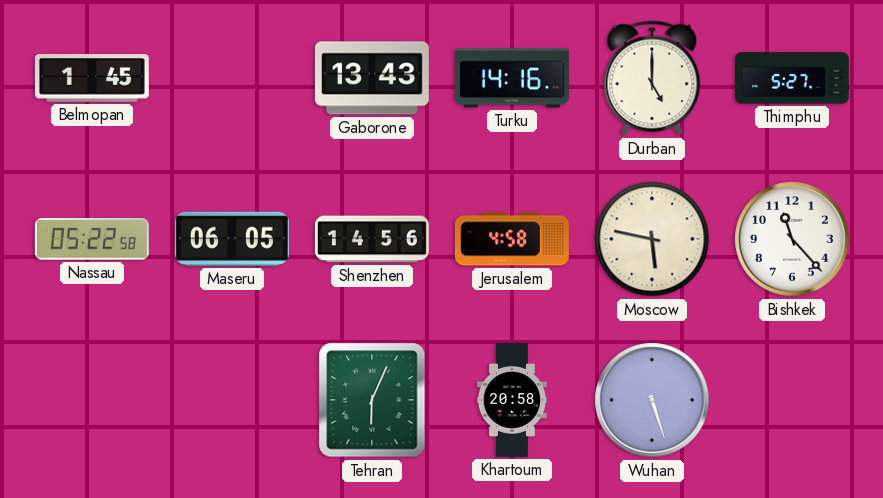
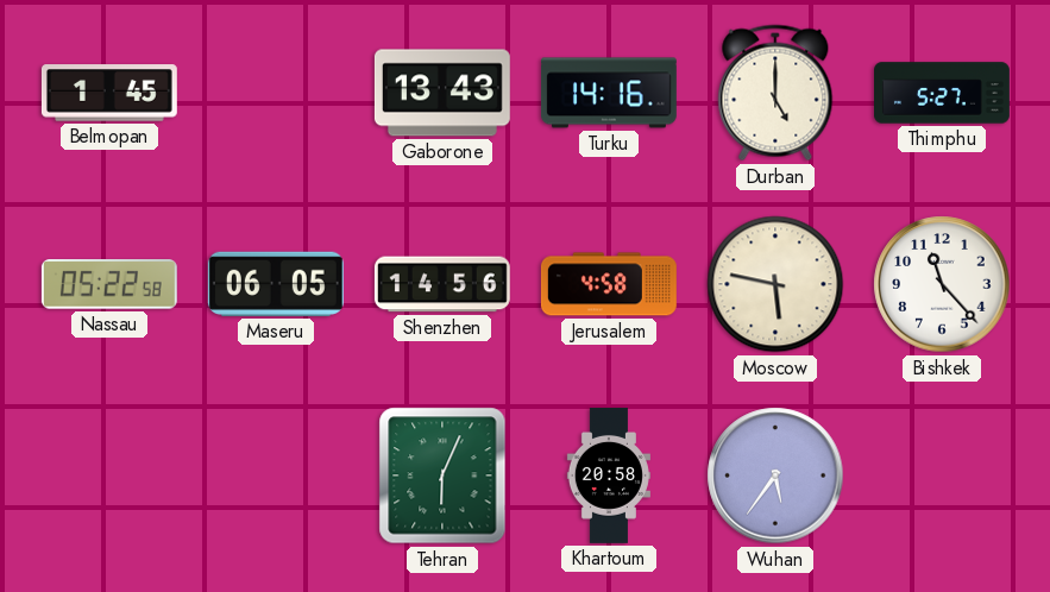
Wuhan: 5:27 -> 5:36
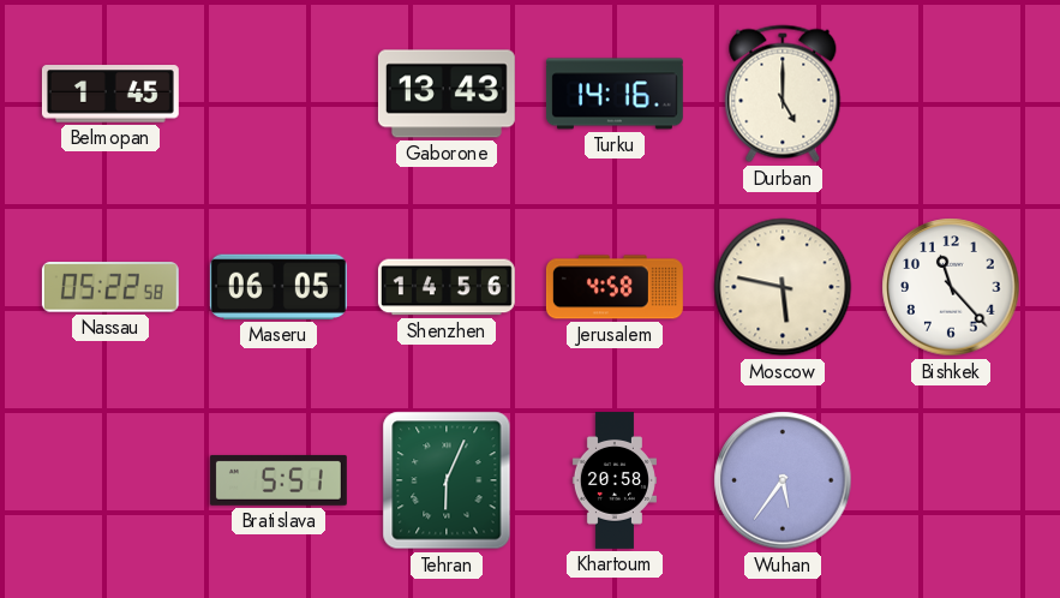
Thimphu: 5:27 -> none
Bratislava: none -> 5:51
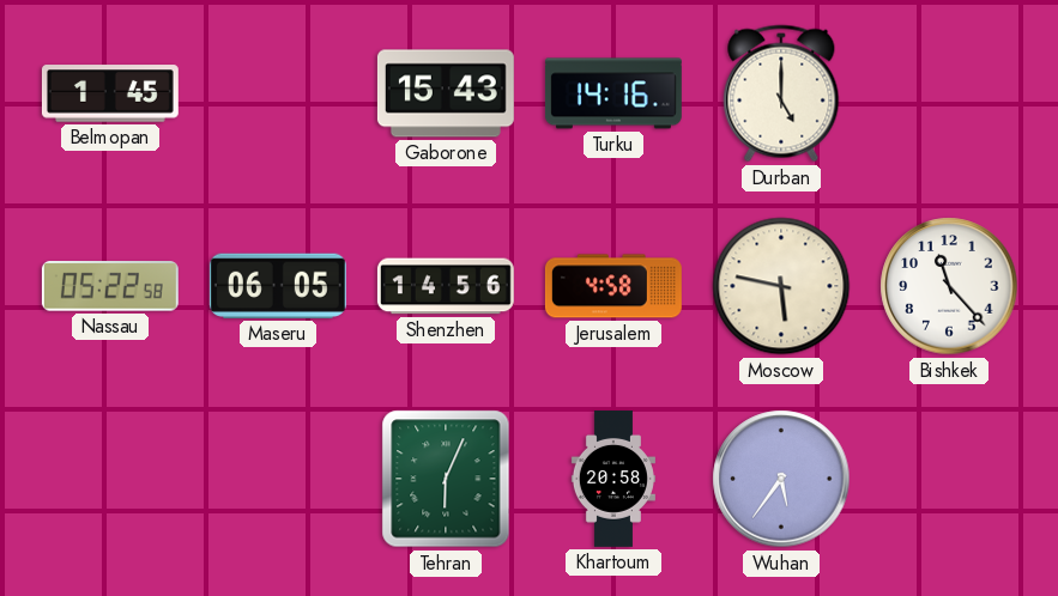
Gaborone: 13:43 -> 15:43
Bratislava: 5:51 -> none
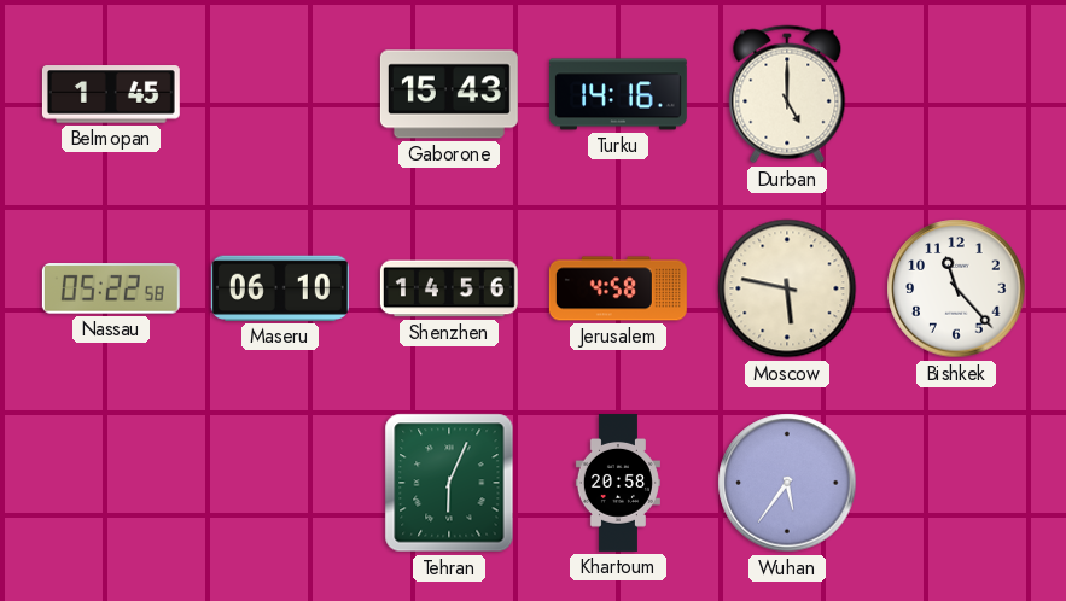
Maseru: 06:05 -> 06:10
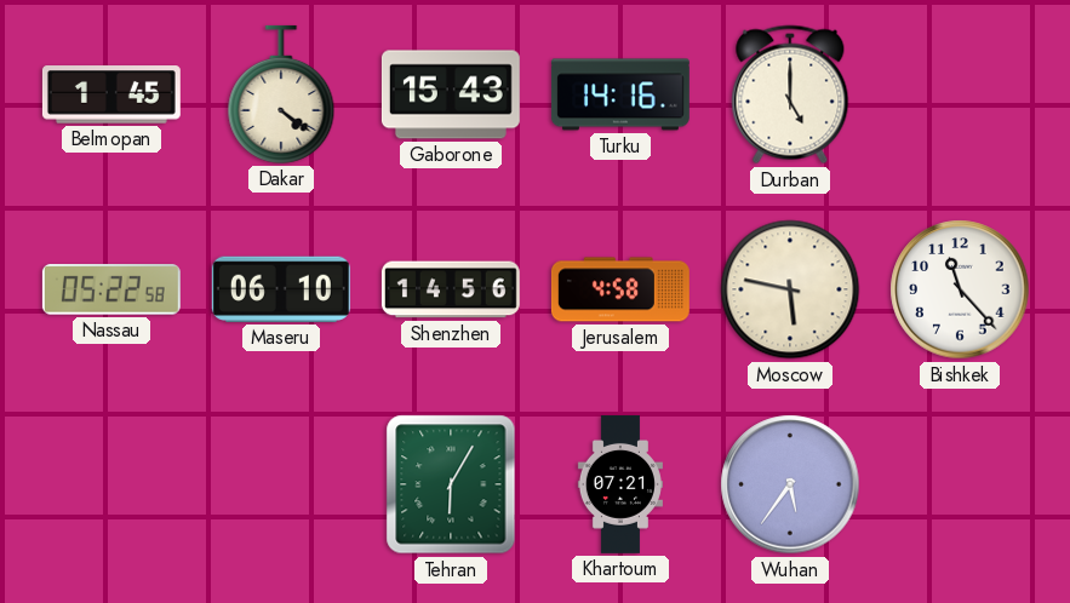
Dakar: none -> 4:21
Tehran: 6:04 -> 6:05
Khartoum: 20:58 -> 07:21
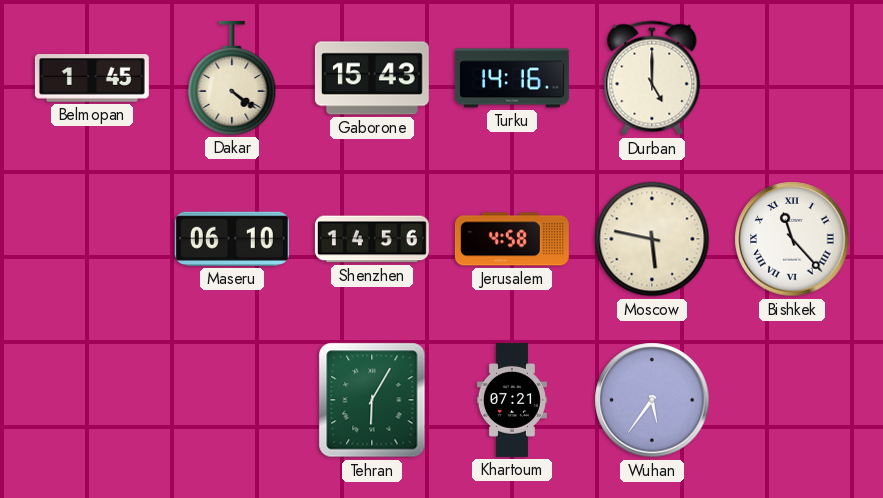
Nassau: 05:22 -> none
Bishkek numerals: Arabic -> Roman
